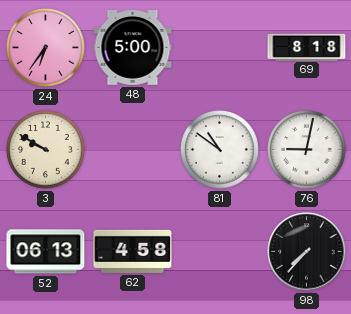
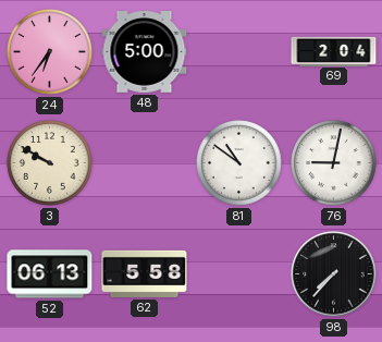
69: 8:18 -> 2:04
62: 4:58 -> 5:58
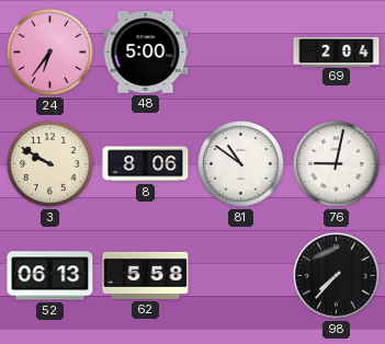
8: none -> 8:06
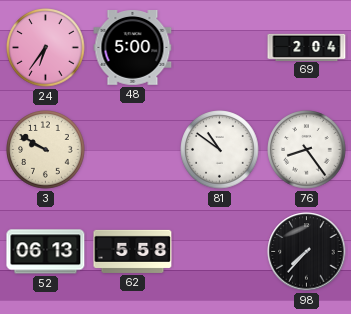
8: 8:06 -> none
76: 9:02 -> 8:24
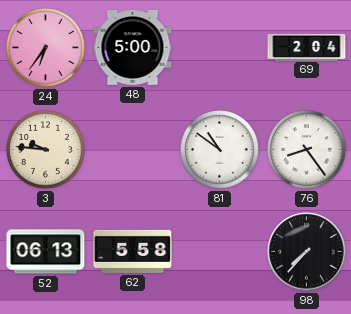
3: 9:50 -> 9:46
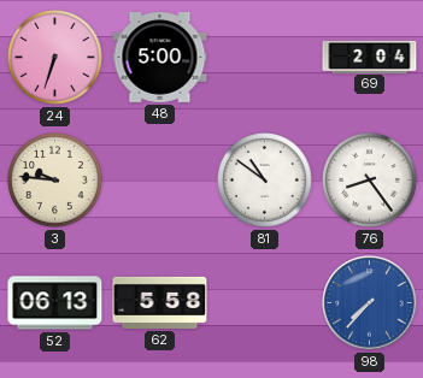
24: 6:36 -> 6:33
98 dial: black -> blue
